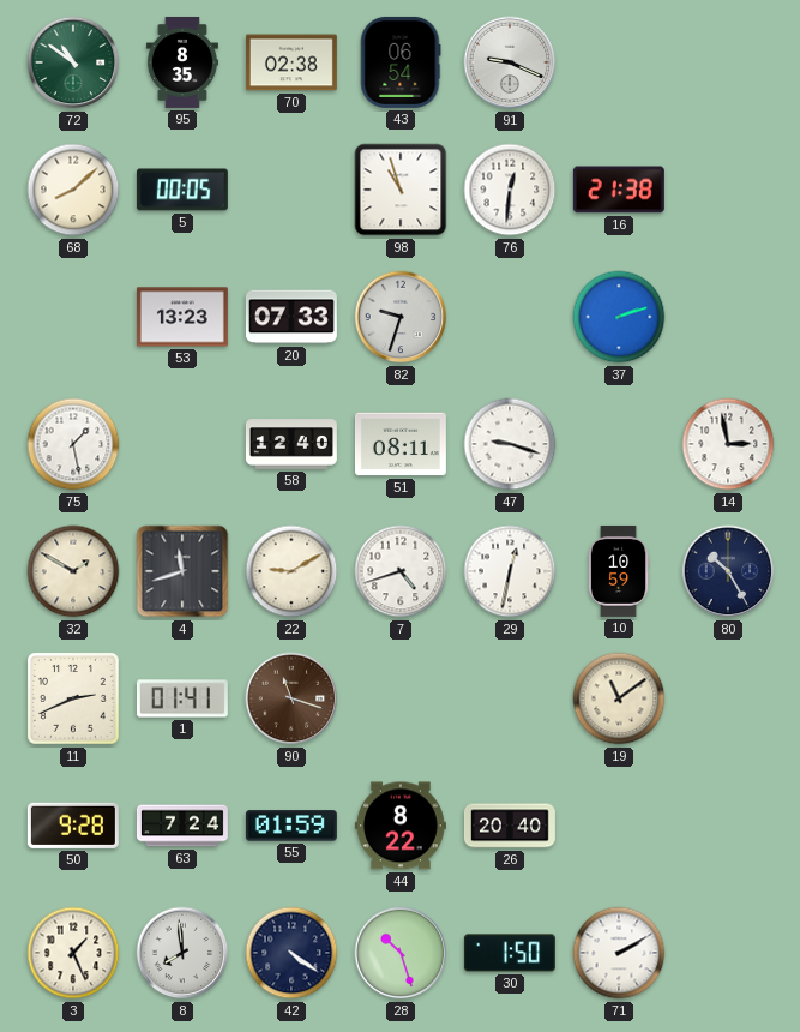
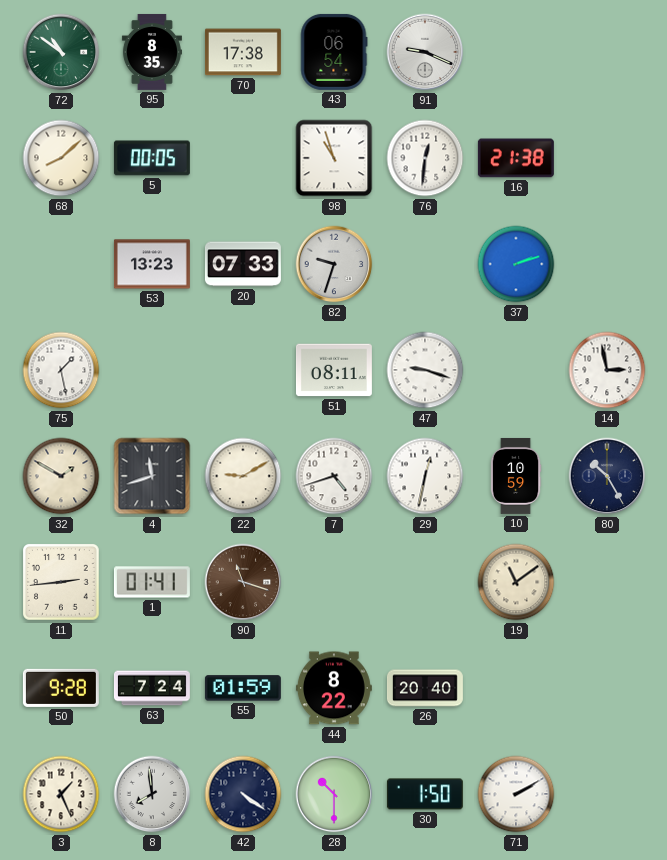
70: 02:38 -> 17:38
58: 12:40 -> none
11: 2:41 -> 2:44
28: 10:27 -> 10:30
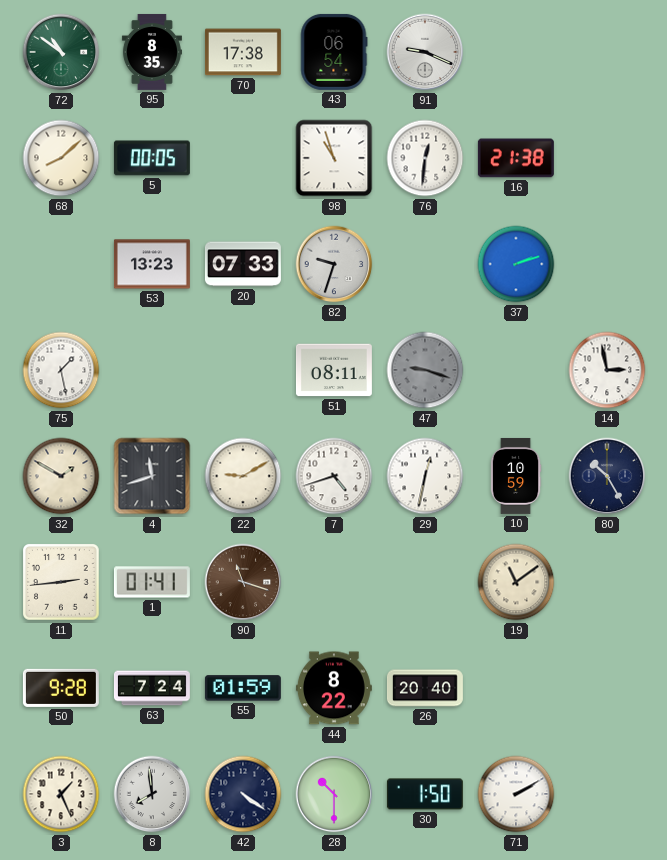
47 dial: white -> grey
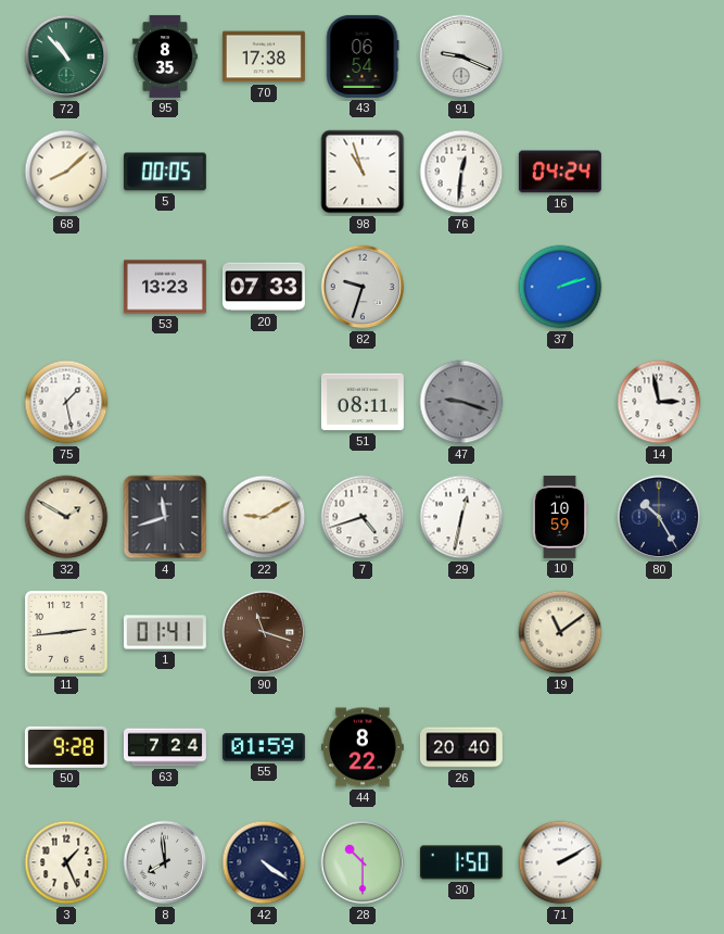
72: 10:51 -> 10:53
16: 21:38 -> 04:24
